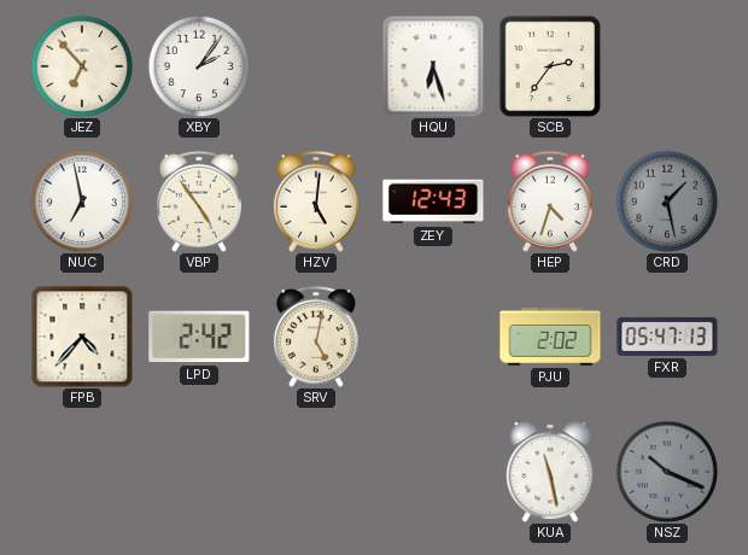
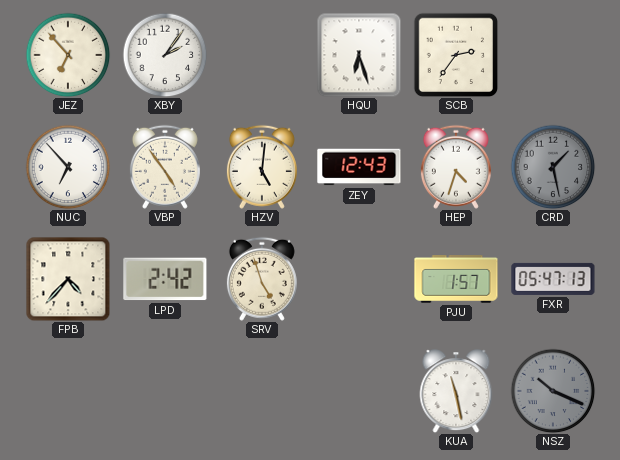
NUC: 6:58 -> 6:53
SRV: 5:02 -> 4:57
PJU: 2:02 -> 1:57
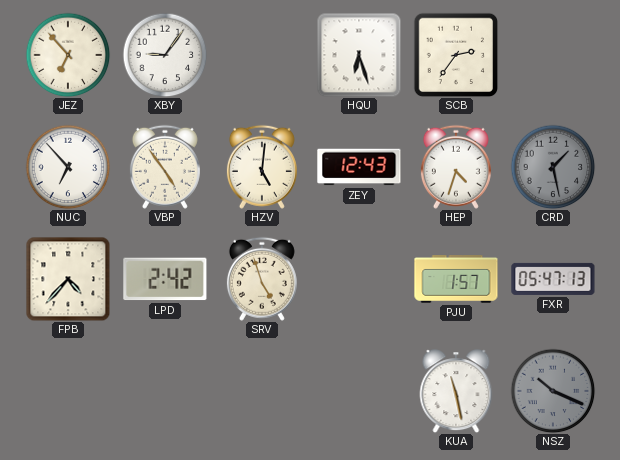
XBY: 2:06 -> 9:06
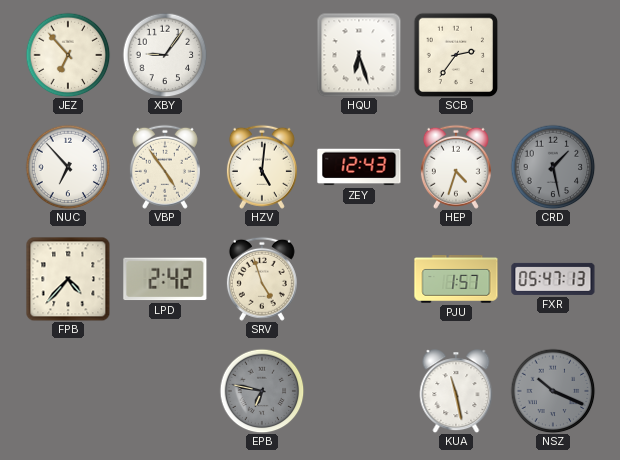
EPB: none -> 6:47
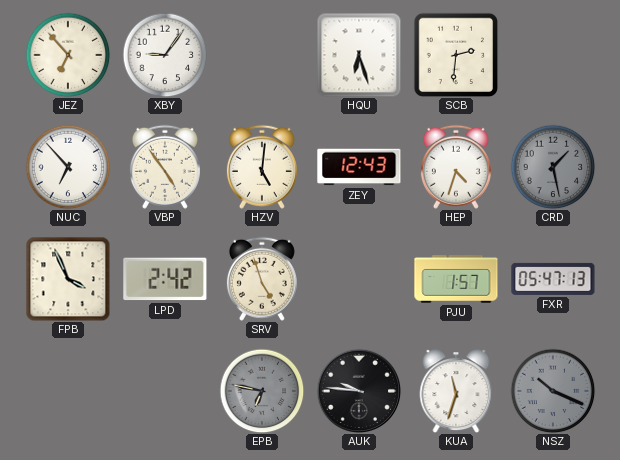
SCB: 2:36 -> 2:31
FPB: 4:37 -> 3:56
AUK: none -> 9:46
KUA: 11:28 -> 11:33
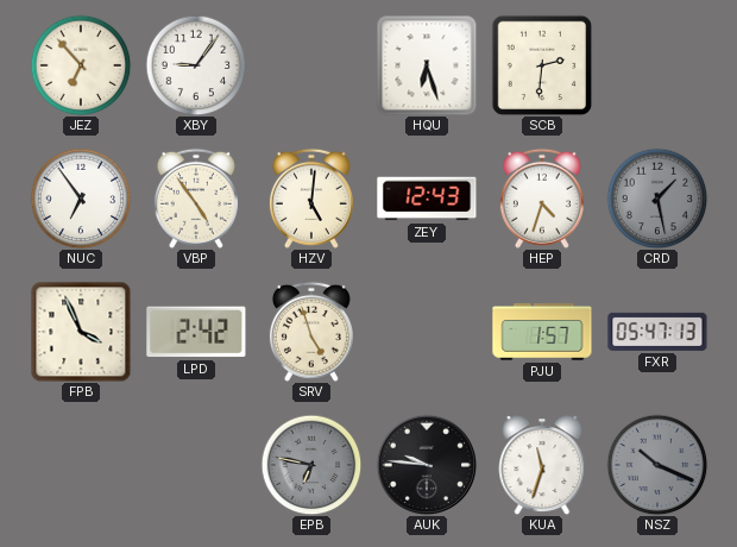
NUC: 6:53 -> 6:54
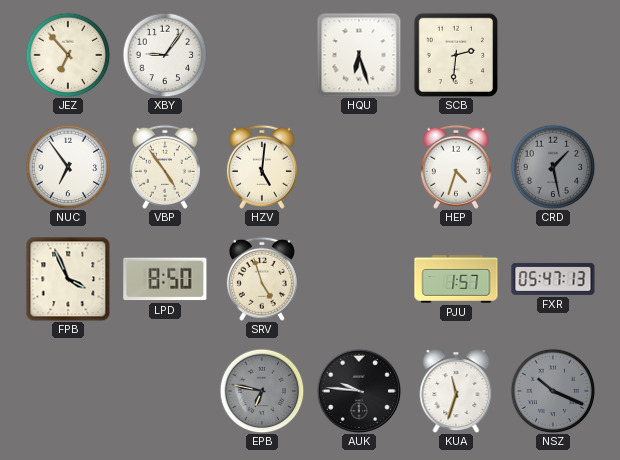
ZEY: 12:43 -> none
LPD: 2:42 -> 8:50
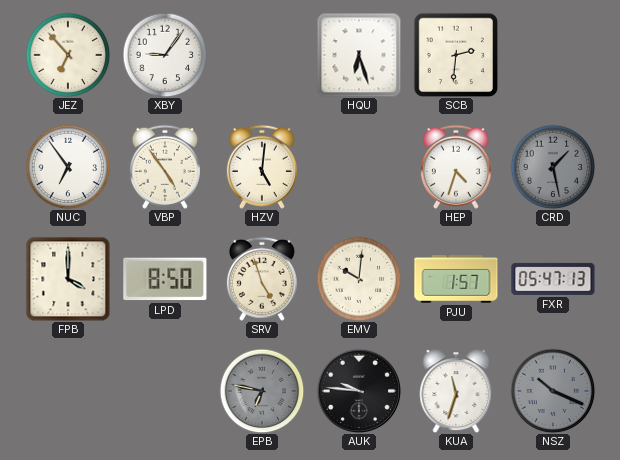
FPB: 3:56 -> 4:00
EMV: none -> 10:01
